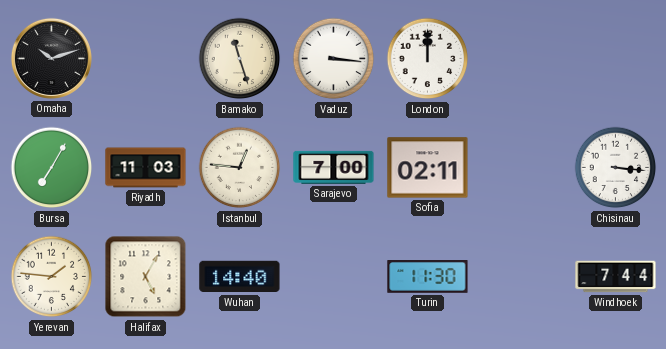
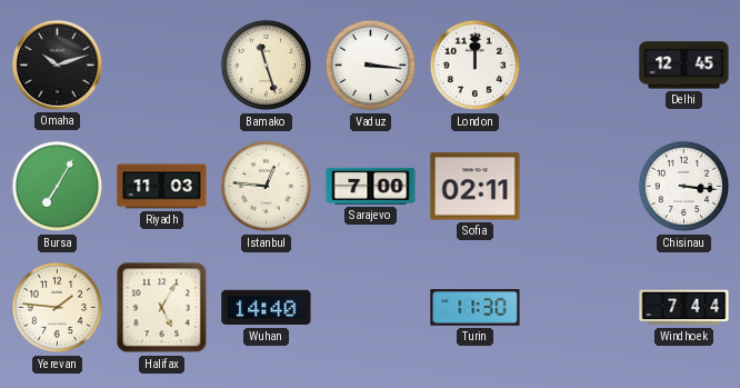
Delhi: none -> 12:45
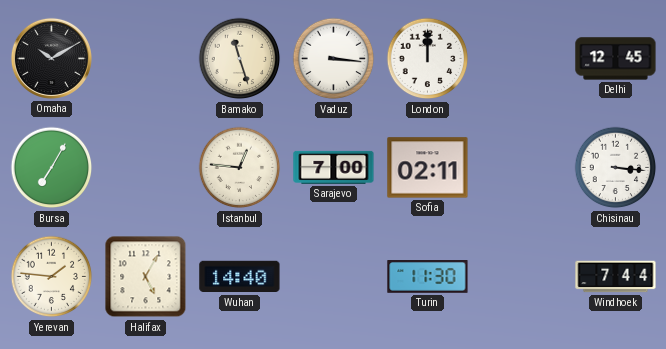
Omaha: 10:12 -> 10:10
Riyadh: 11:03 -> none
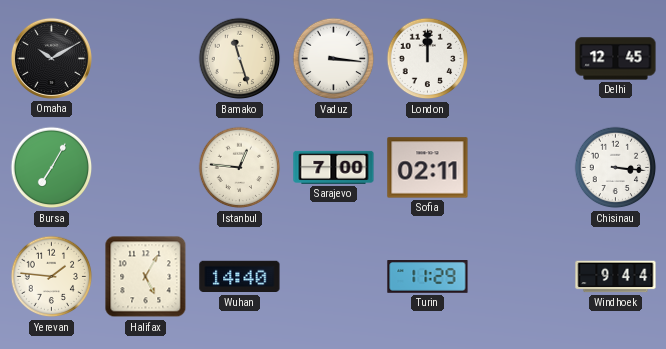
Turin: 11:30 -> 11:29
Windhoek: 7:44 -> 9:44
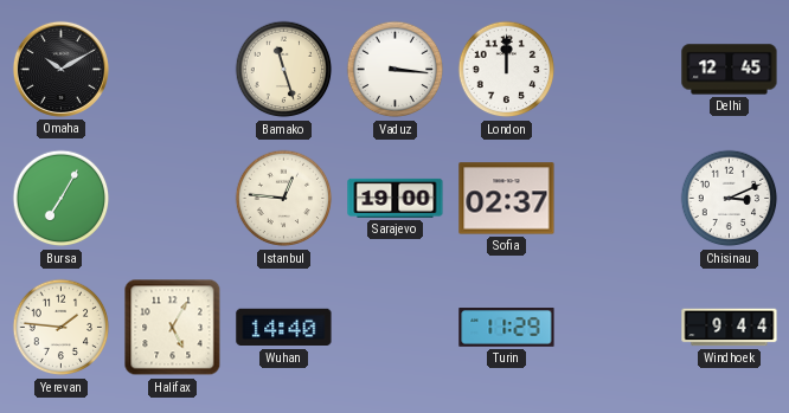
Sarajevo: 7:00 -> 19:00
Sofia: 02:11 -> 02:37
Chisinau: 3:16 -> 3:11
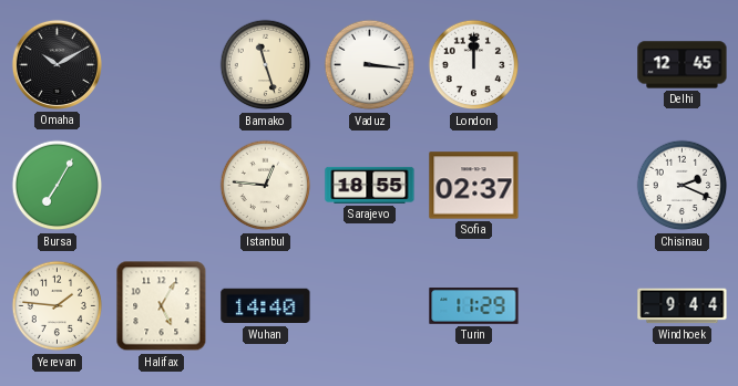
Sarajevo: 19:00 -> 18:55
Chisinau: 3:11 -> 2:19
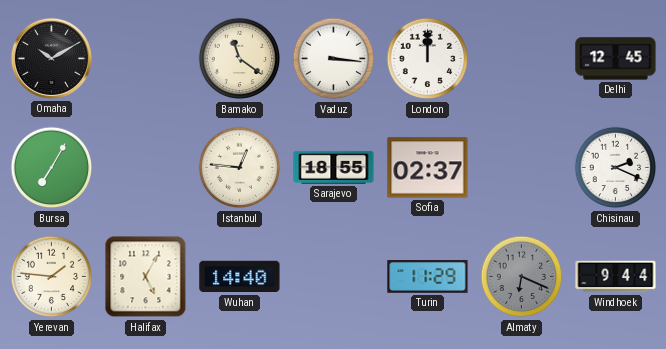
Bamako: 11:27 -> 11:21
Almaty: none -> 6:19
